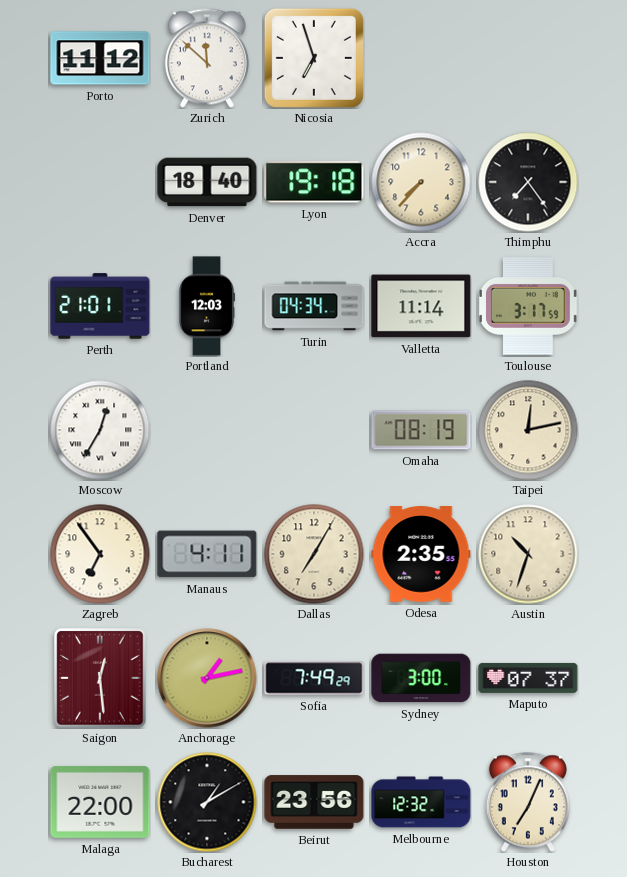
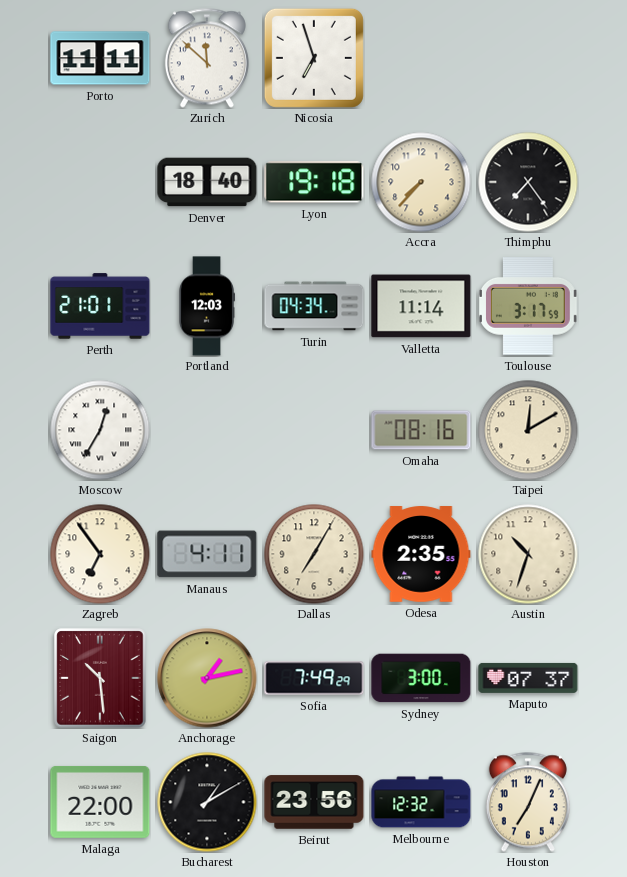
Porto: 11:12 -> 11:11
Omaha: 08:19 -> 08:16
Taipei: 12:13 -> 12:10
Saigon: 12:29 -> 10:29
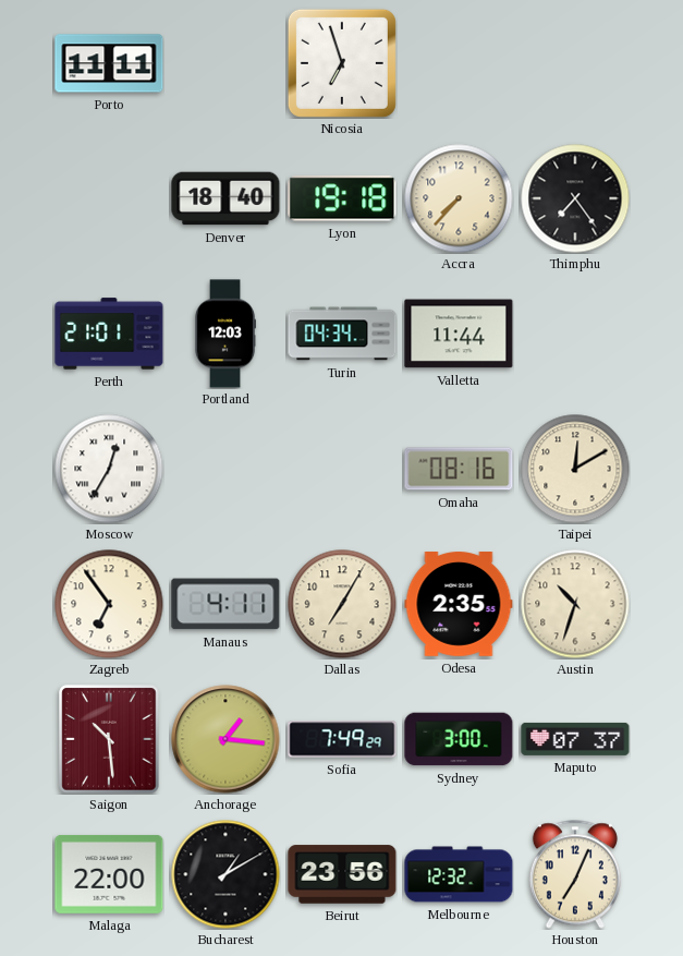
Zurich: 11:52 -> none
Valletta: 11:14 -> 11:44
Toulouse: 3:17 -> none
Anchorage: 1:13 -> 1:16
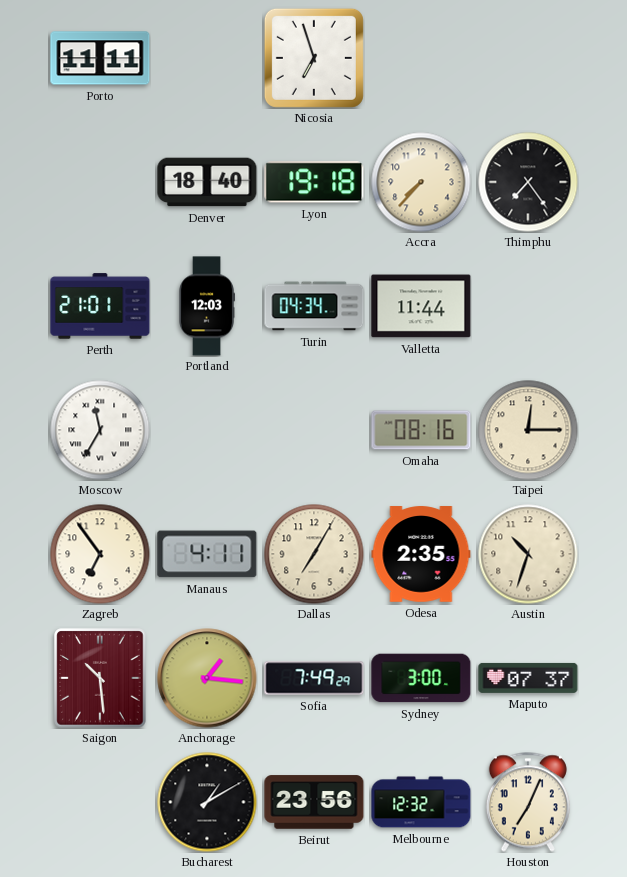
Moscow: 12:35 -> 11:35
Taipei: 12:10 -> 12:15
Malaga: 22:00 -> none
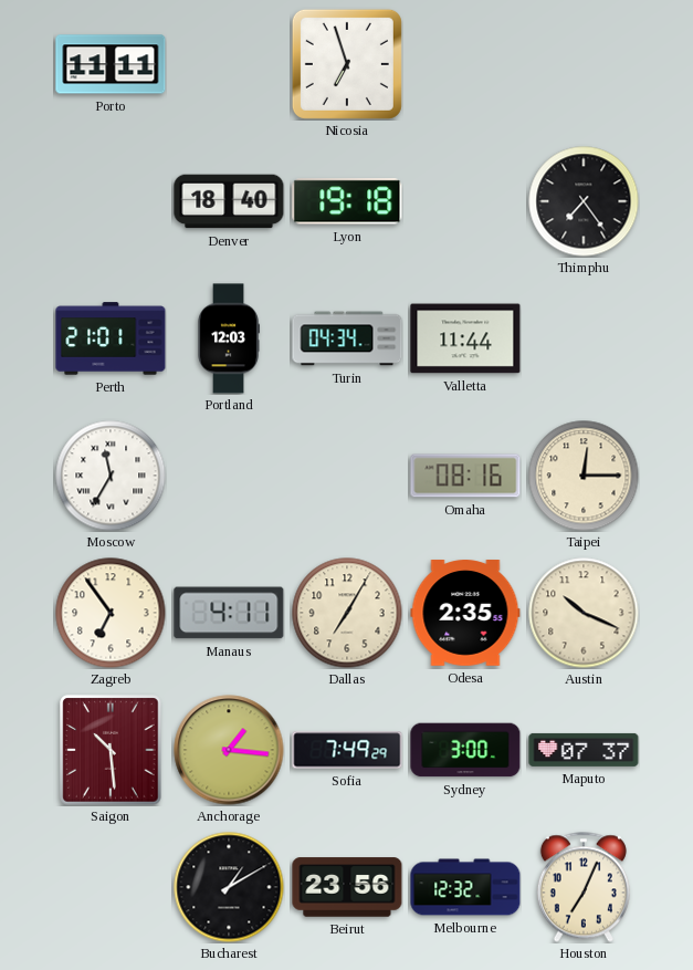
Accra: 7:37 -> none
Austin: 10:33 -> 10:19
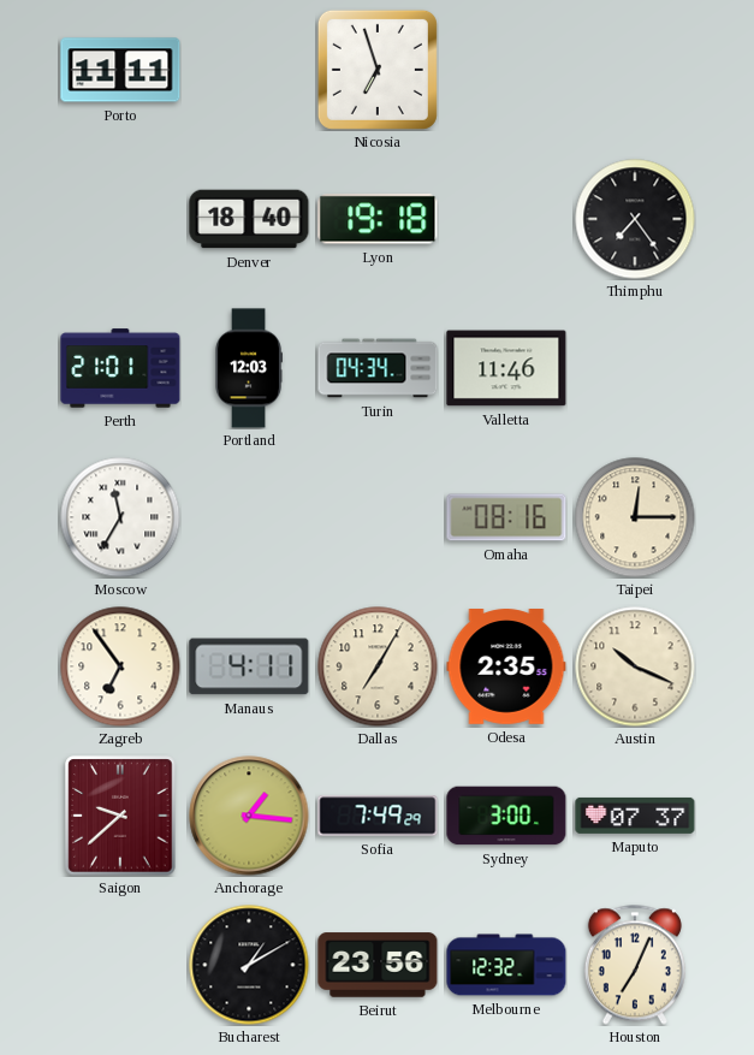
Valletta: 11:44 -> 11:46
Saigon: 10:29 -> 9:38
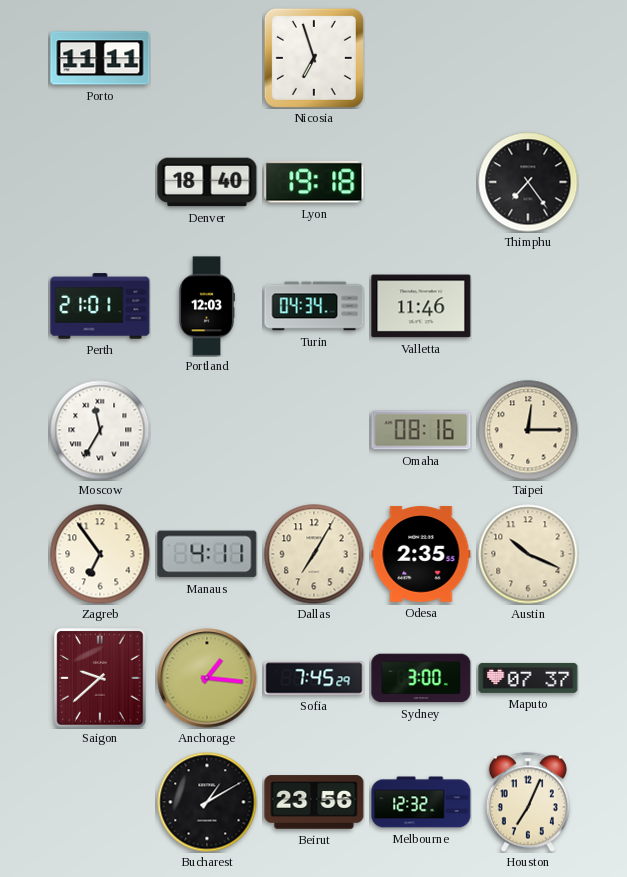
Sofia: 7:49 -> 7:45
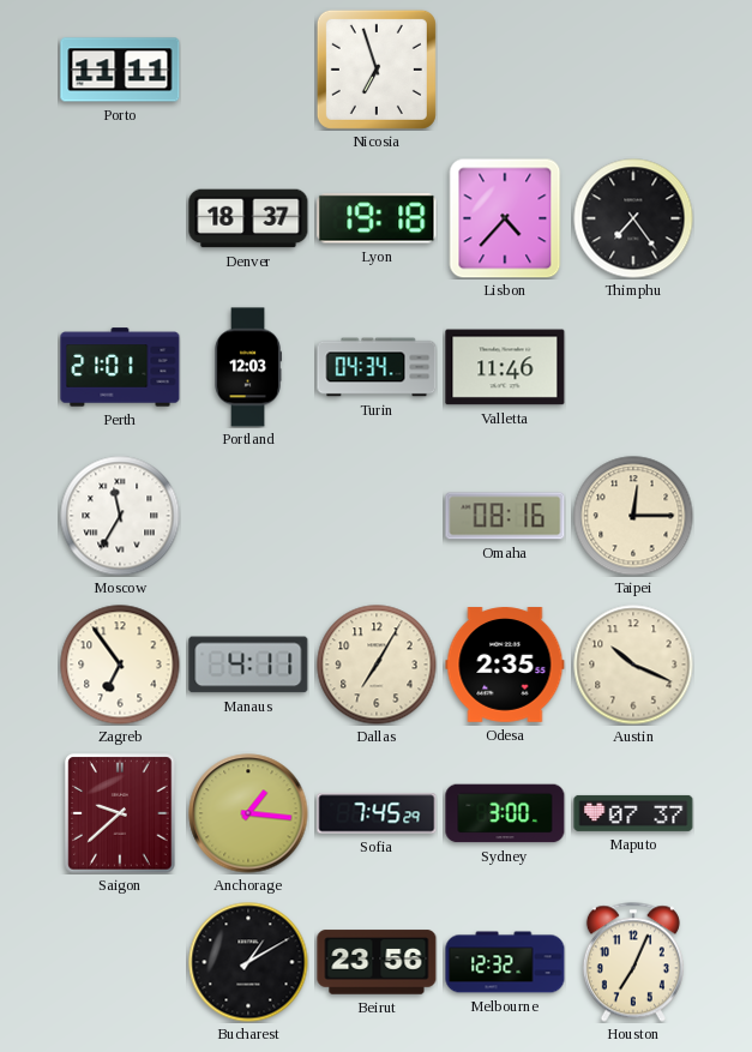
Denver: 18:40 -> 18:37
Lisbon: none -> 4:37
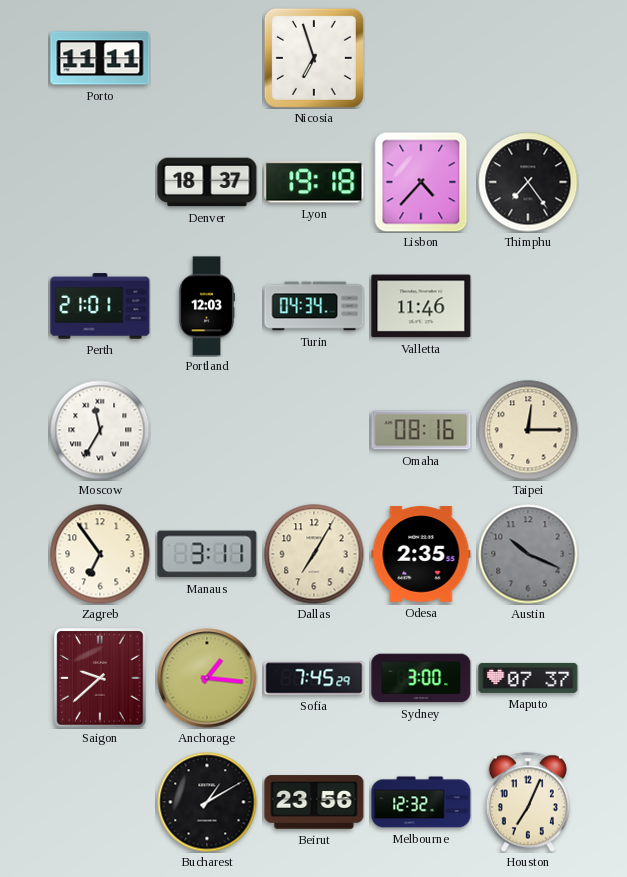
Manaus: 4:11 -> 3:11
Austin dial: cream -> grey
